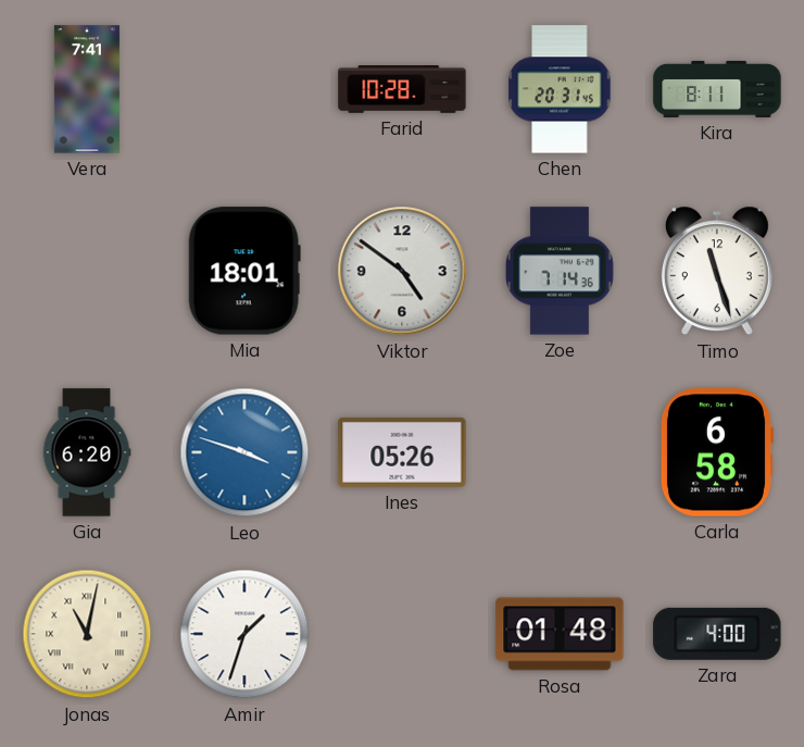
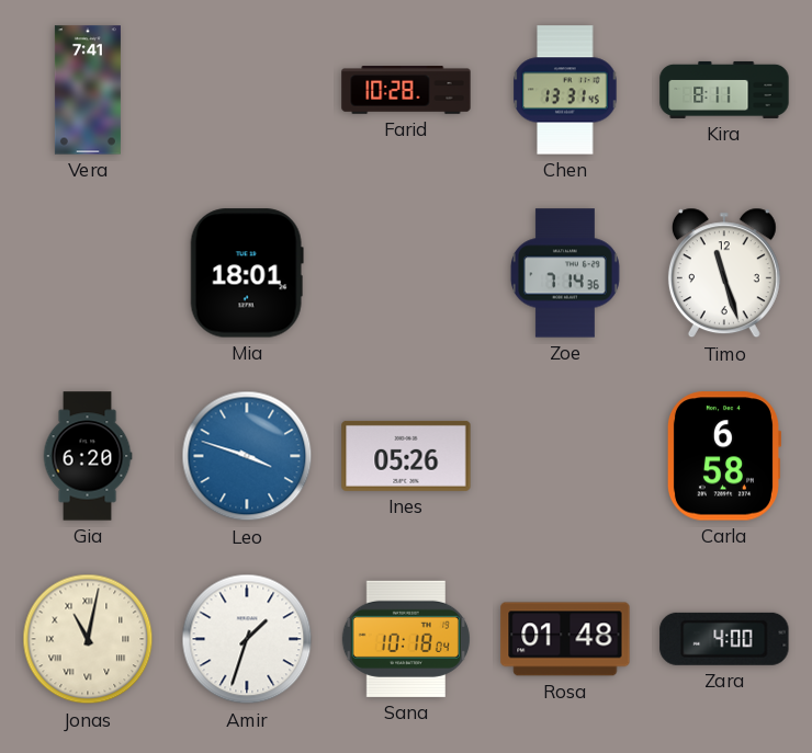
Chen: 20:31 -> 13:31
Viktor: 4:51 -> none
Sana: none -> 10:18
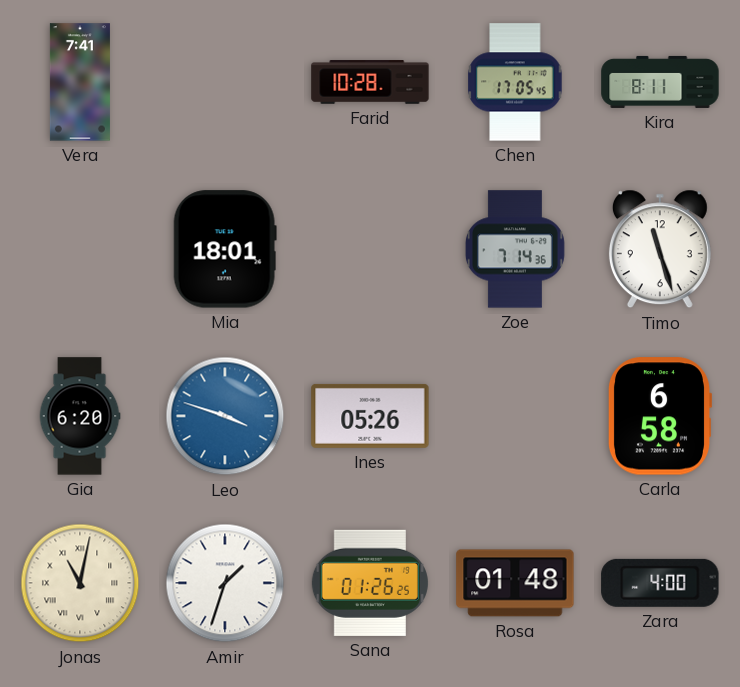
Chen: 13:31 -> 17:05
Sana: 10:18 -> 01:26
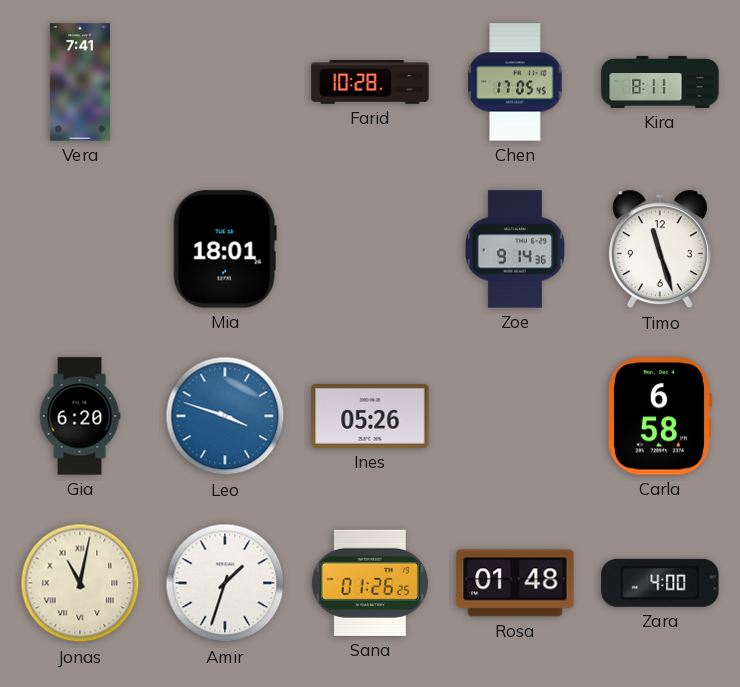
Zoe: 7:14 -> 9:14
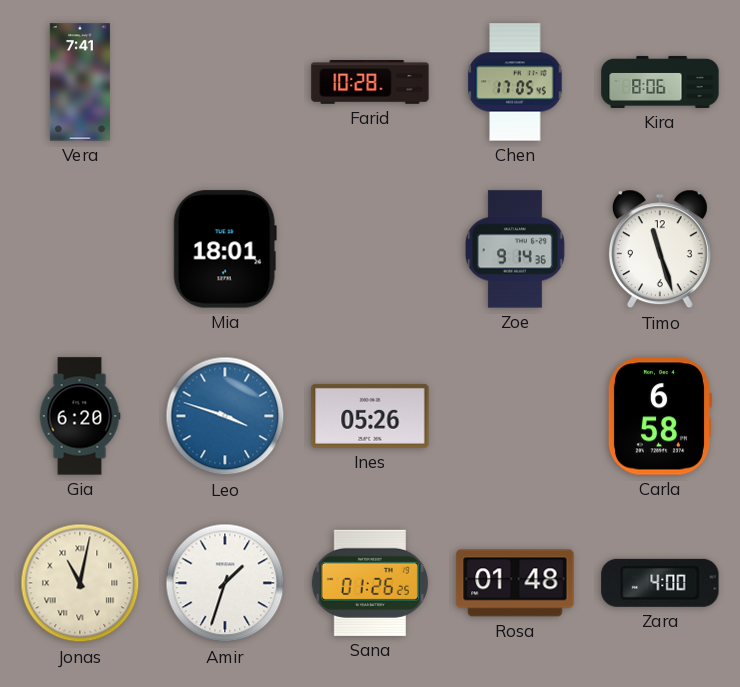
Kira: 8:11 -> 8:06
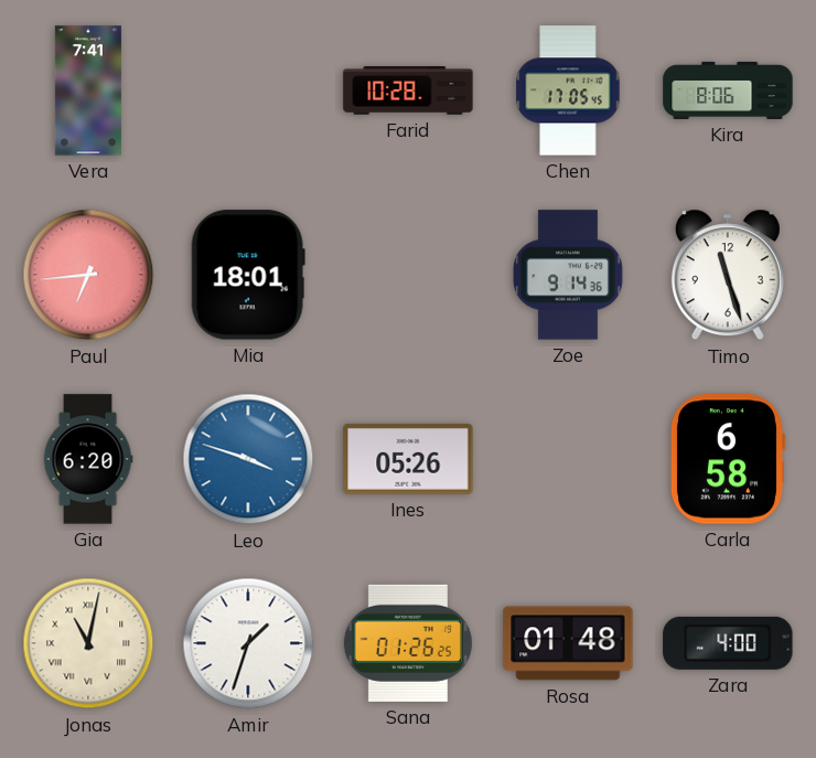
Paul: none -> 6:44
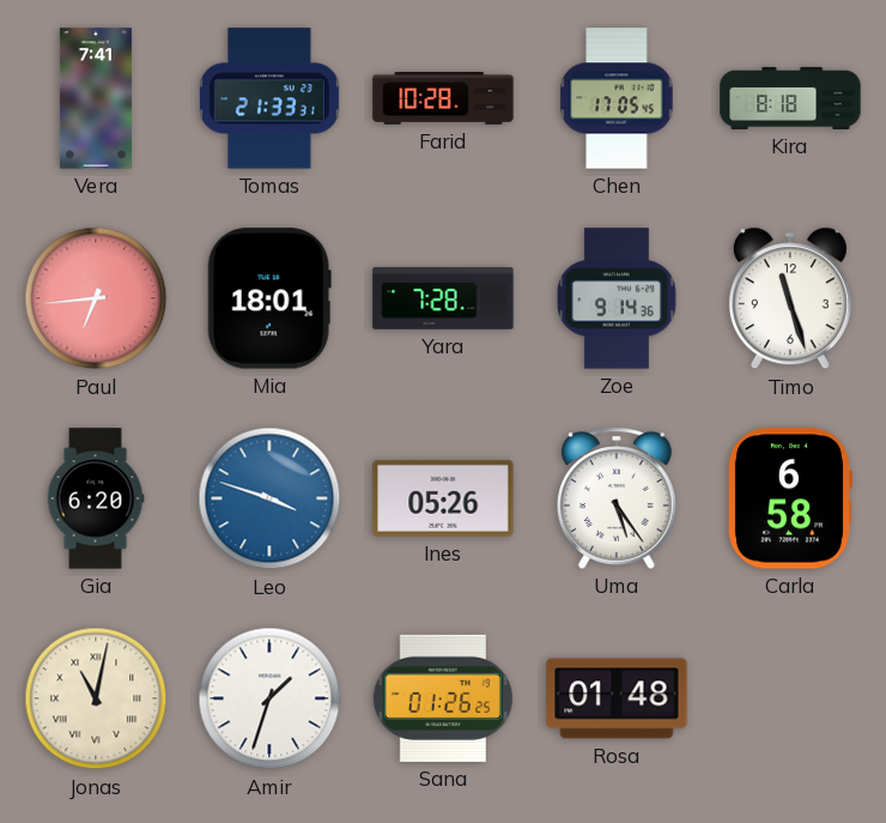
Tomas: none -> 21:33
Kira: 8:06 -> 8:18
Yara: none -> 7:28
Uma: none -> 5:24
Zara: 4:00 -> none
